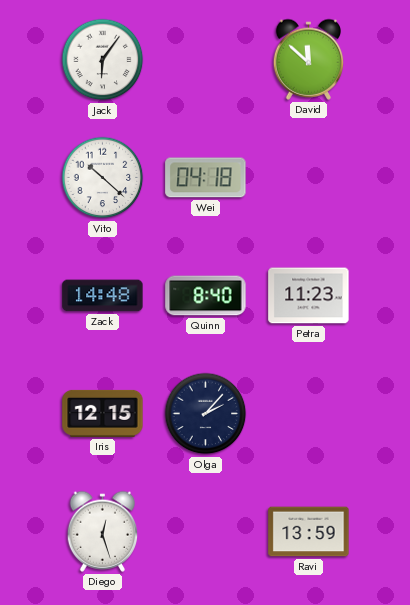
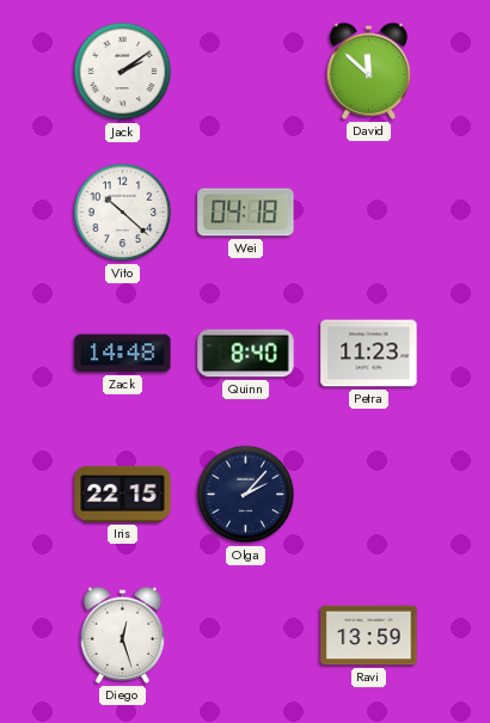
Jack: 6:06 -> 2:09
Iris: 12:15 -> 22:15
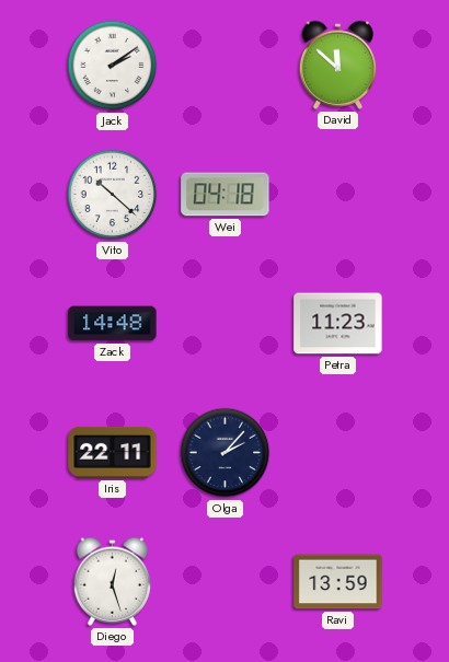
Quinn: 8:40 -> none
Iris: 22:15 -> 22:11
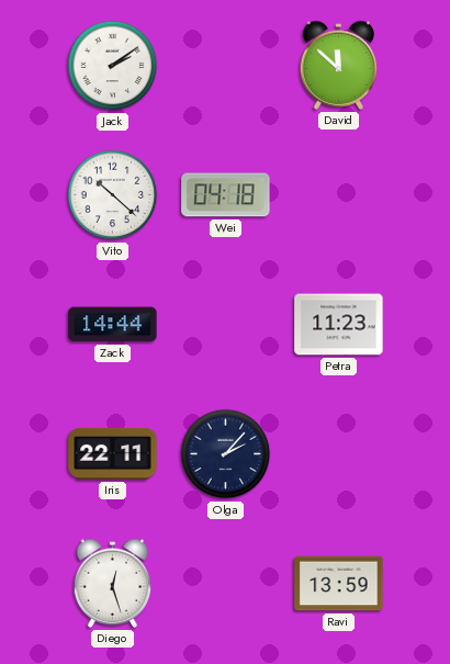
Zack: 14:48 -> 14:44
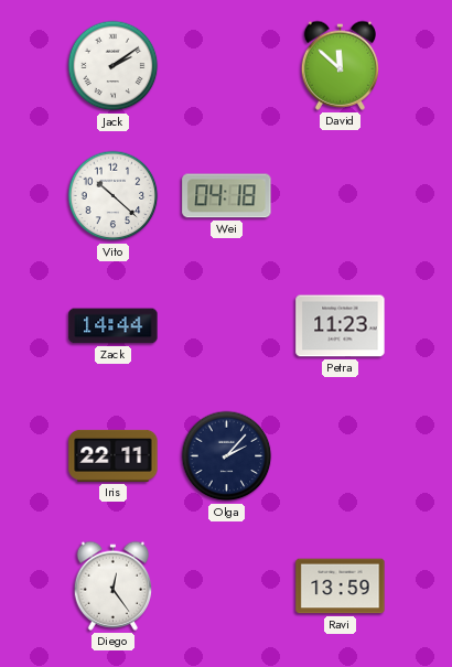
Diego: 12:27 -> 12:24
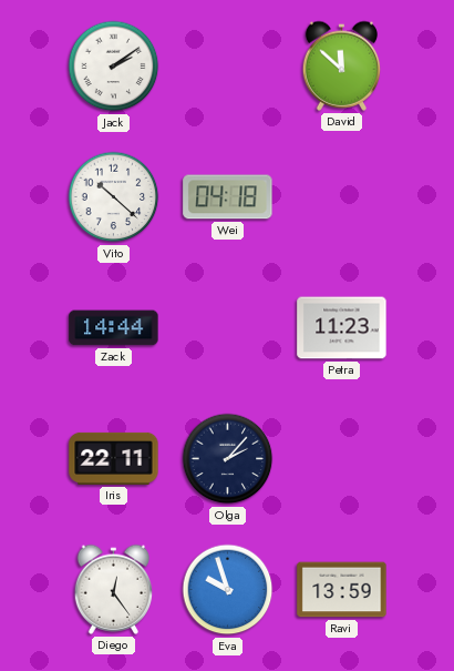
Eva: none -> 9:57
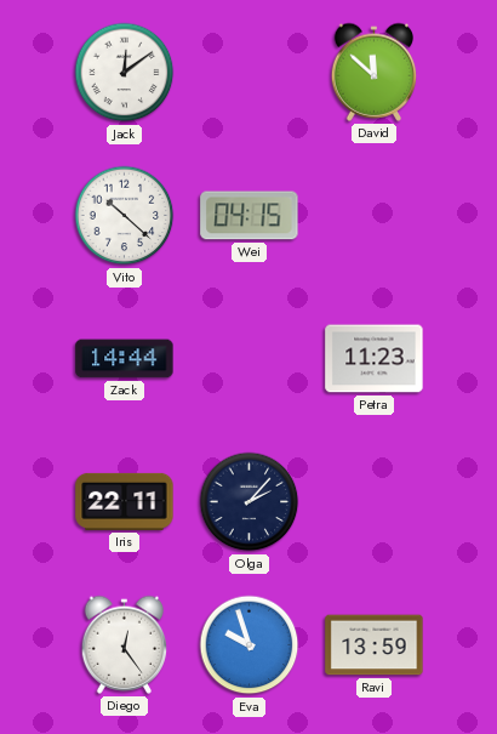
Jack: 2:09 -> 12:09
Wei: 04:18 -> 04:15
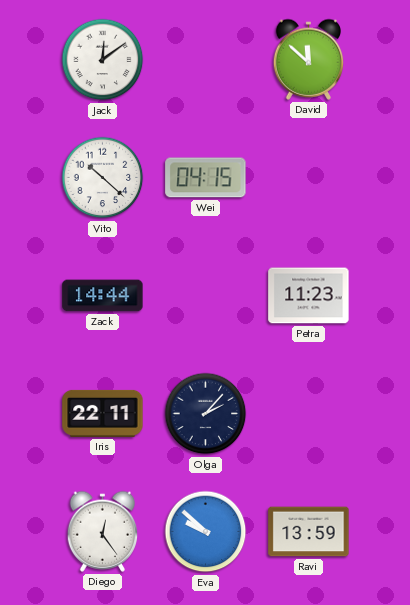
Eva: 9:57 -> 9:52
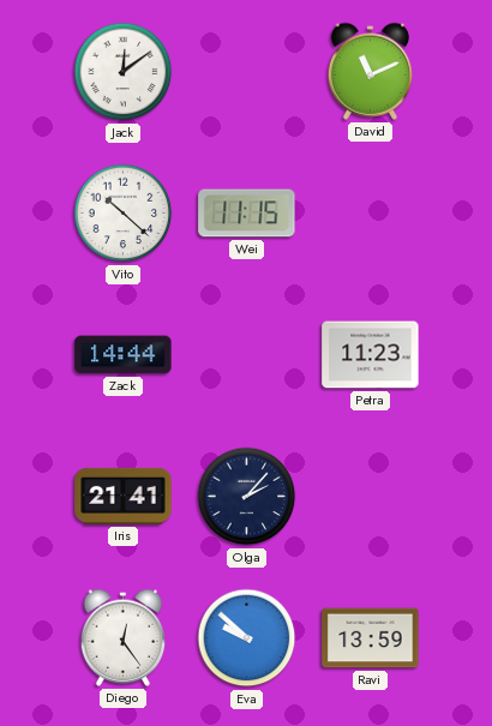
David: 11:52 -> 11:11
Wei: 04:15 -> 11:15
Iris: 22:11 -> 21:41
